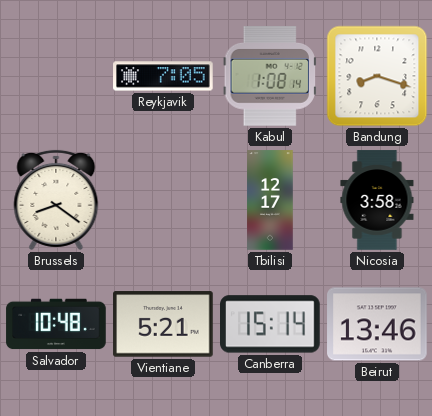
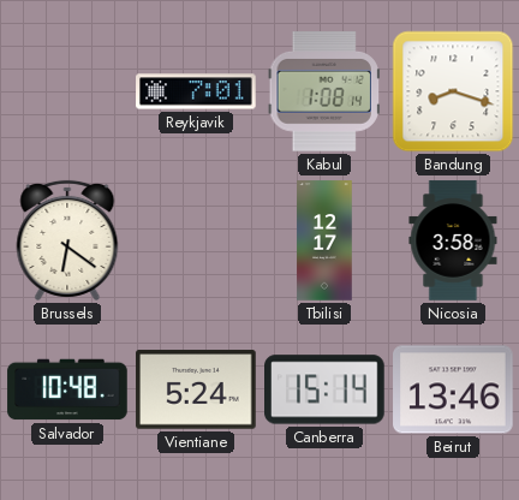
Reykjavik: 7:05 -> 7:01
Brussels: 8:21 -> 6:21
Vientiane: 5:21 -> 5:24
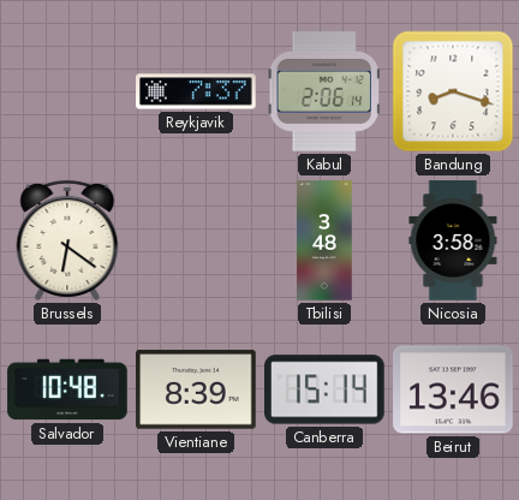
Reykjavik: 7:01 -> 7:37
Kabul: 1:08 -> 2:06
Tbilisi: 12:17 -> 3:48
Vientiane: 5:24 -> 8:39
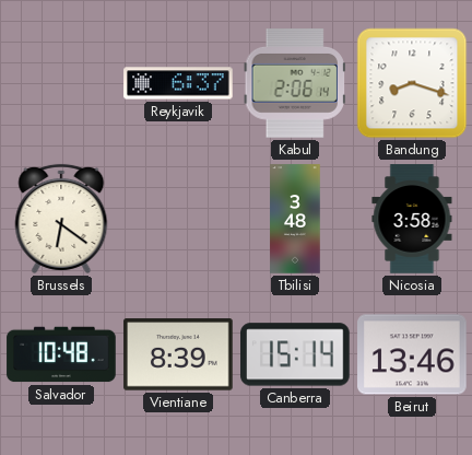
Reykjavik: 7:37 -> 6:37
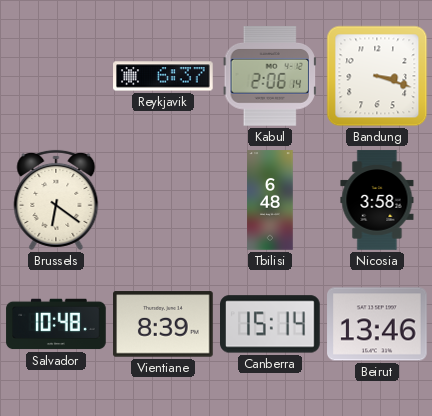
Bandung: 8:18 -> 3:18
Tbilisi: 3:48 -> 6:48
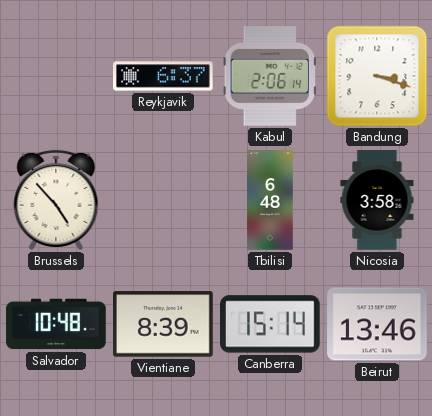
Brussels: 6:21 -> 4:53
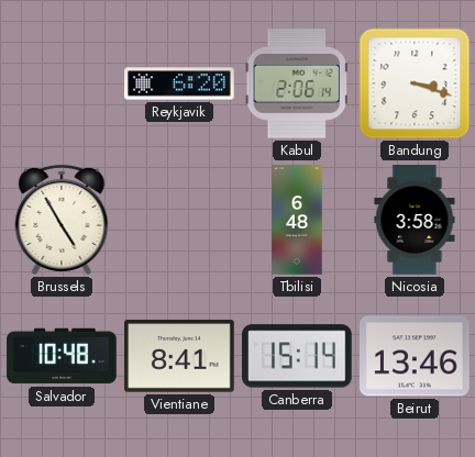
Reykjavik: 6:37 -> 6:20
Brussels: 4:53 -> 4:55
Vientiane: 8:39 -> 8:41
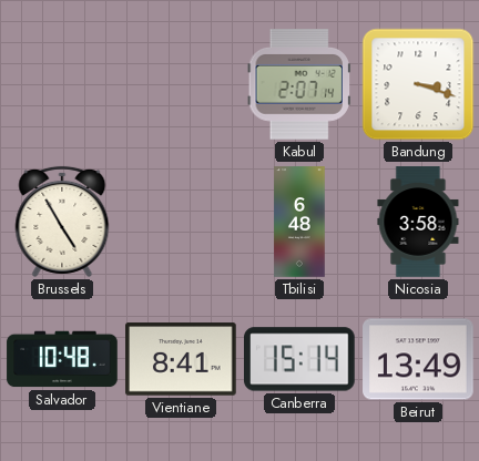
Reykjavik: 6:20 -> none
Kabul: 2:06 -> 2:07
Beirut: 13:46 -> 13:49
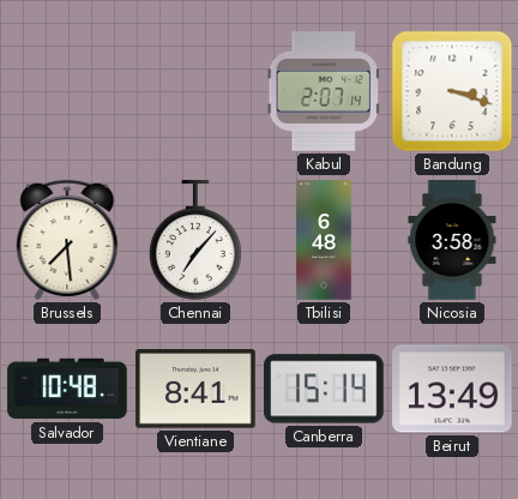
Brussels: 4:55 -> 7:29
Chennai: none -> 7:07
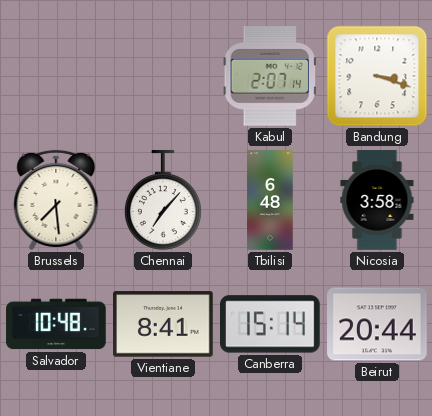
Beirut: 13:49 -> 20:44
